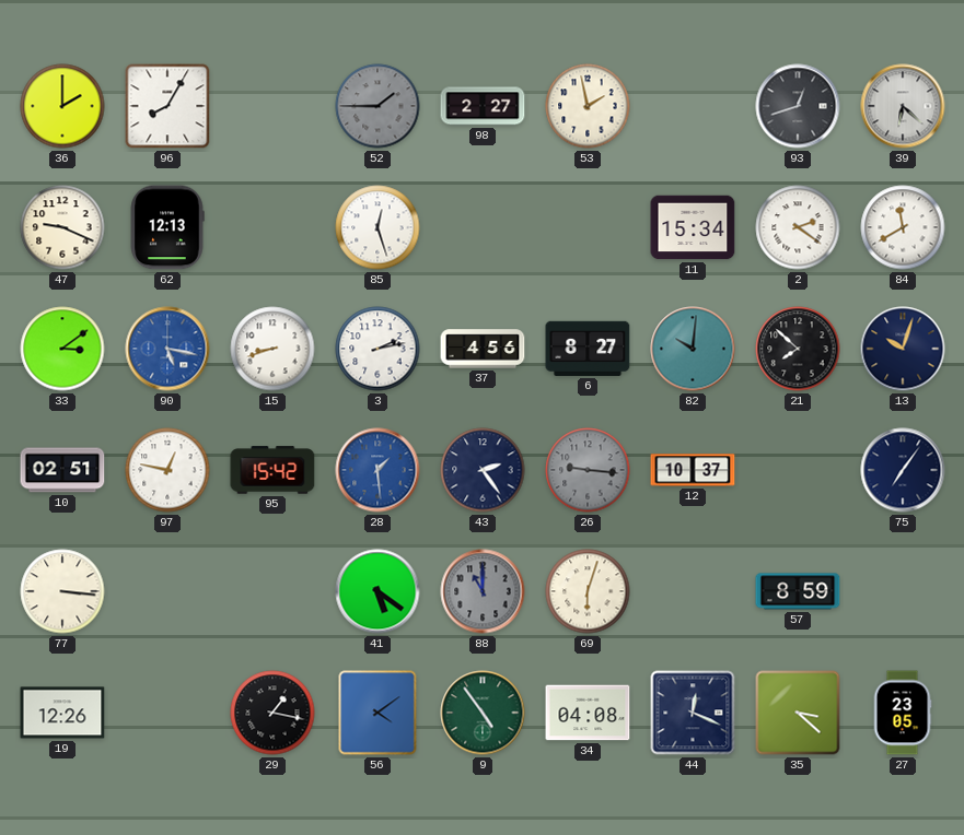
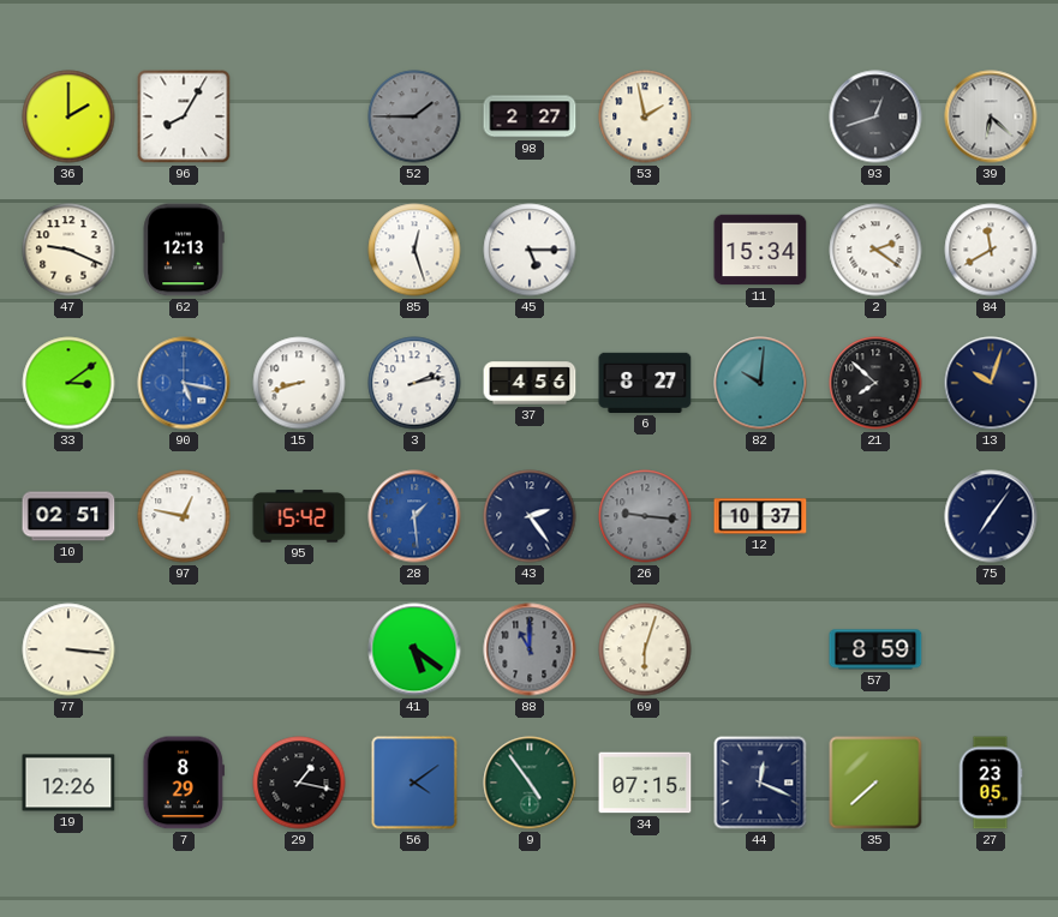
45: none -> 5:15
7: none -> 8:29
34: 04:08 -> 07:15
35: 3:22 -> 7:38
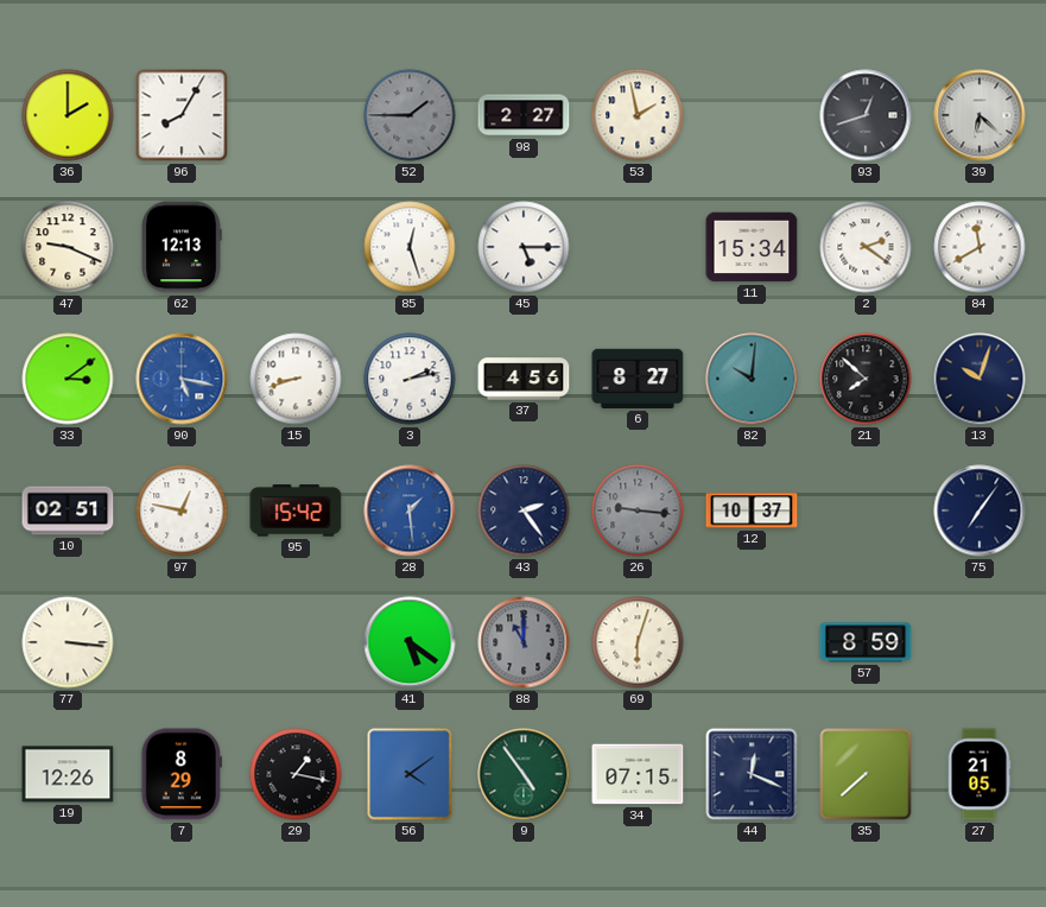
27: 23:05 -> 21:05
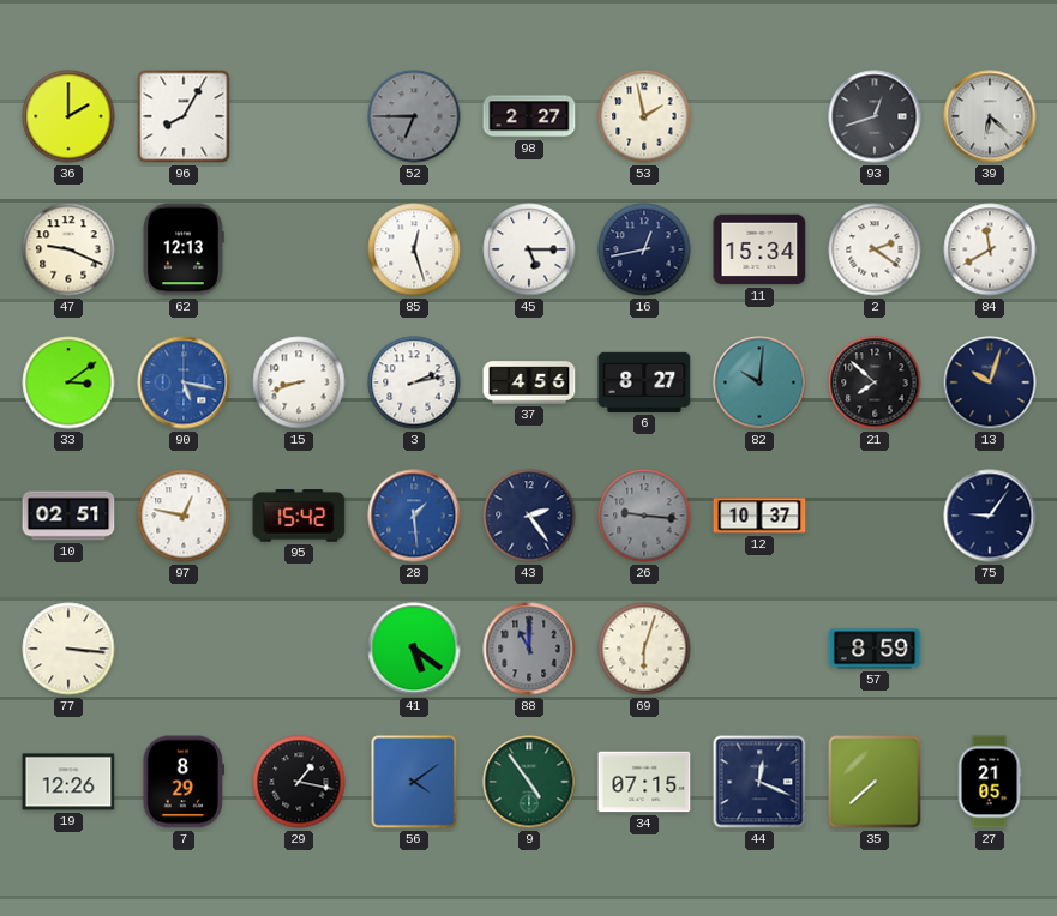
52: 1:45 -> 6:45
16: none -> 12:43
75: 7:06 -> 9:06
